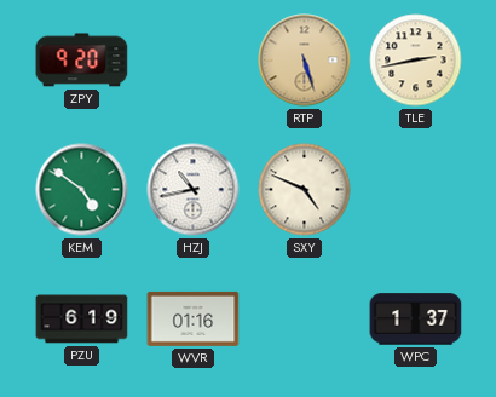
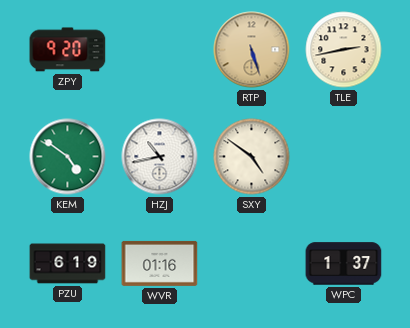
SXY: 4:49 -> 4:51
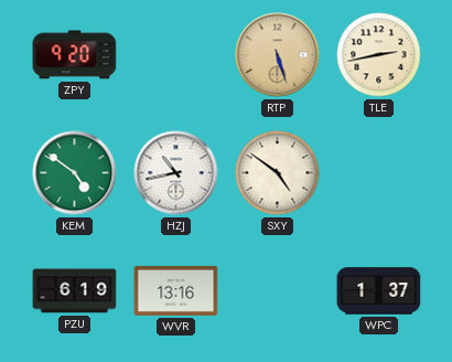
WVR: 01:16 -> 13:16
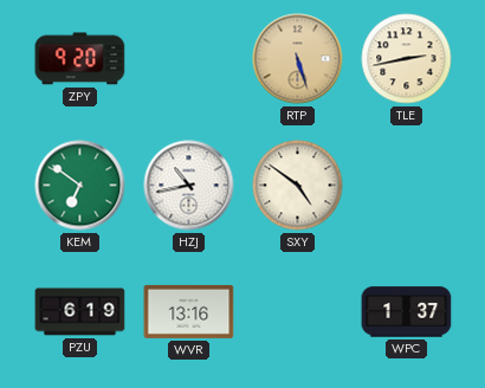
KEM: 4:51 -> 6:51
